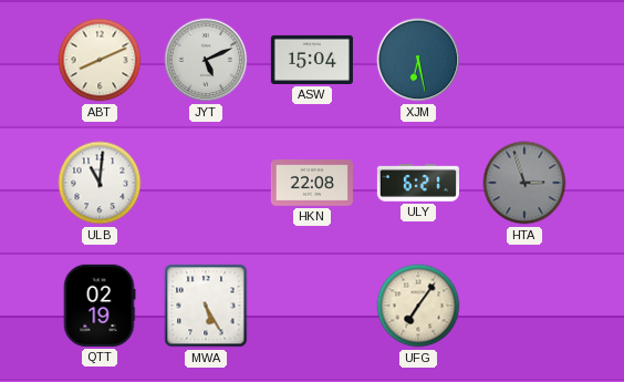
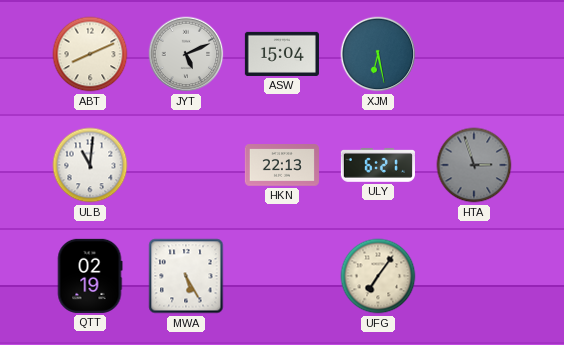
HKN: 22:08 -> 22:13
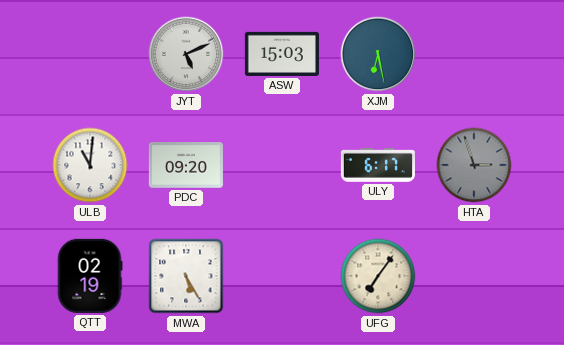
ABT: 8:11 -> none
ASW: 15:04 -> 15:03
PDC: none -> 09:20
HKN: 22:13 -> none
ULY: 6:21 -> 6:17
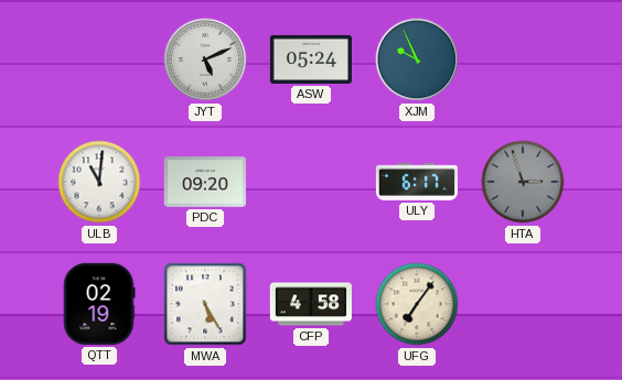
ASW: 15:03 -> 05:24
XJM: 6:28 -> 9:56
CFP: none -> 4:58
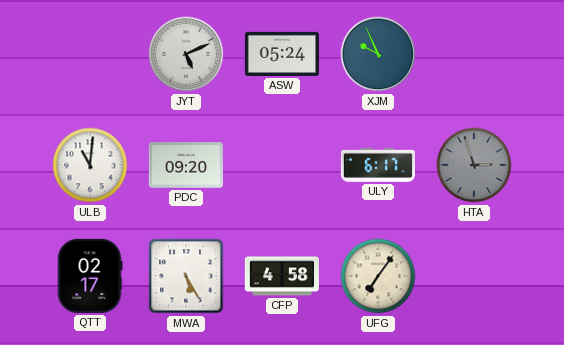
QTT: 02:19 -> 02:17
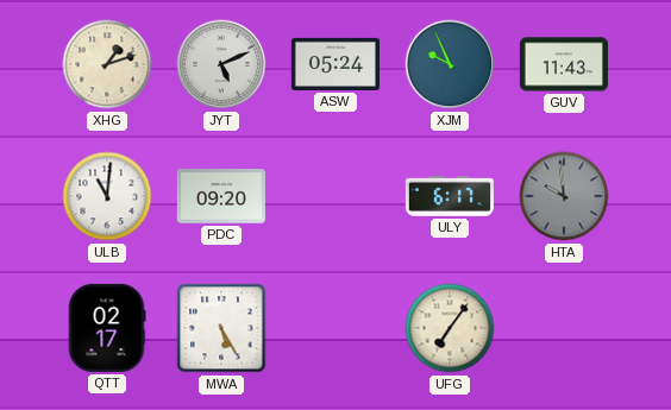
XHG: none -> 1:12
GUV: none -> 11:43
HTA: 2:57 -> 9:59
CFP: 4:58 -> none
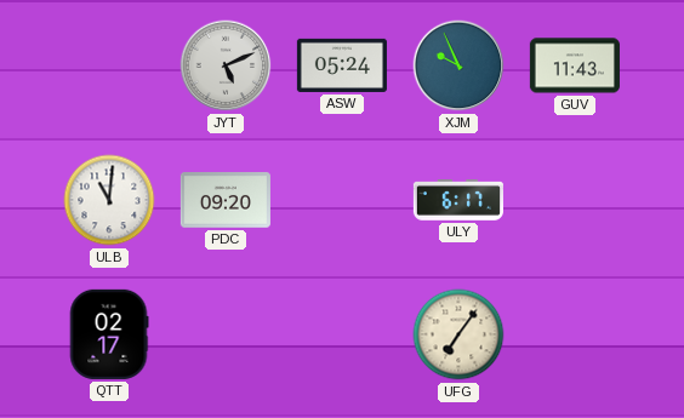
XHG: 1:12 -> none
HTA: 9:59 -> none
MWA: 5:25 -> none
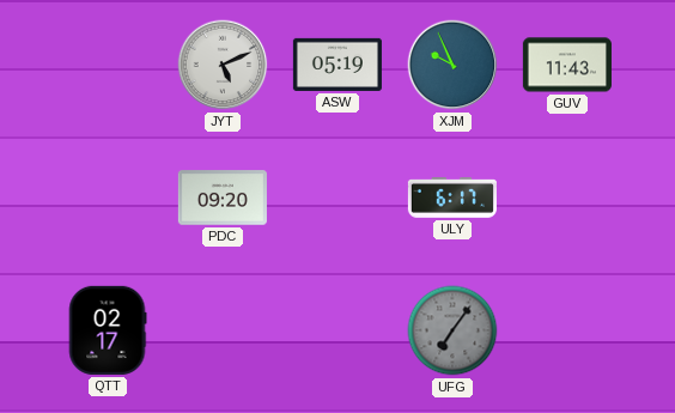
ASW: 05:24 -> 05:19
ULB: 11:01 -> none
UFG dial: cream -> grey
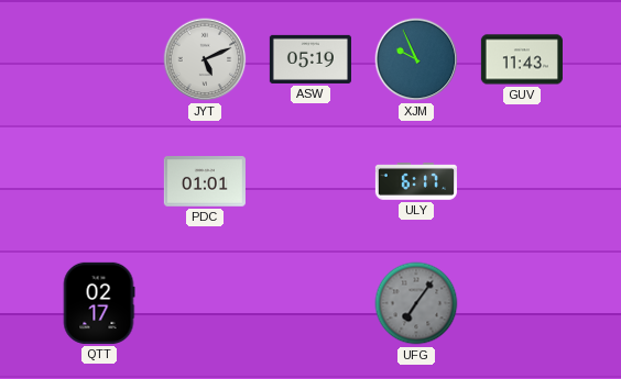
PDC: 09:20 -> 01:01
